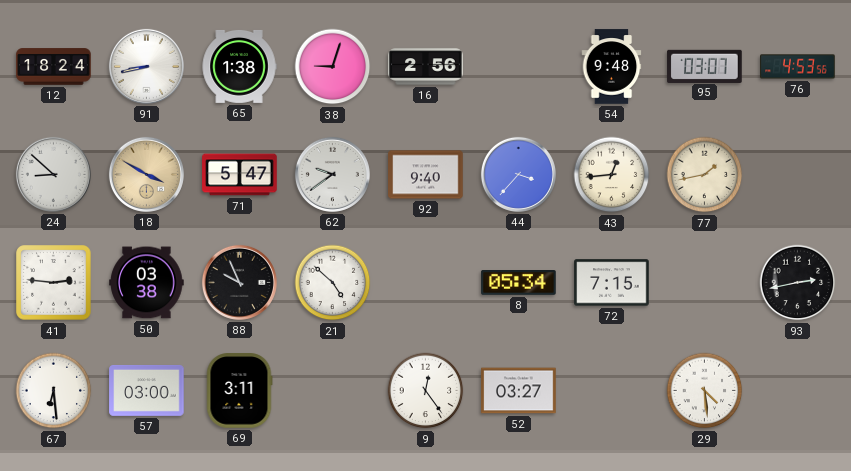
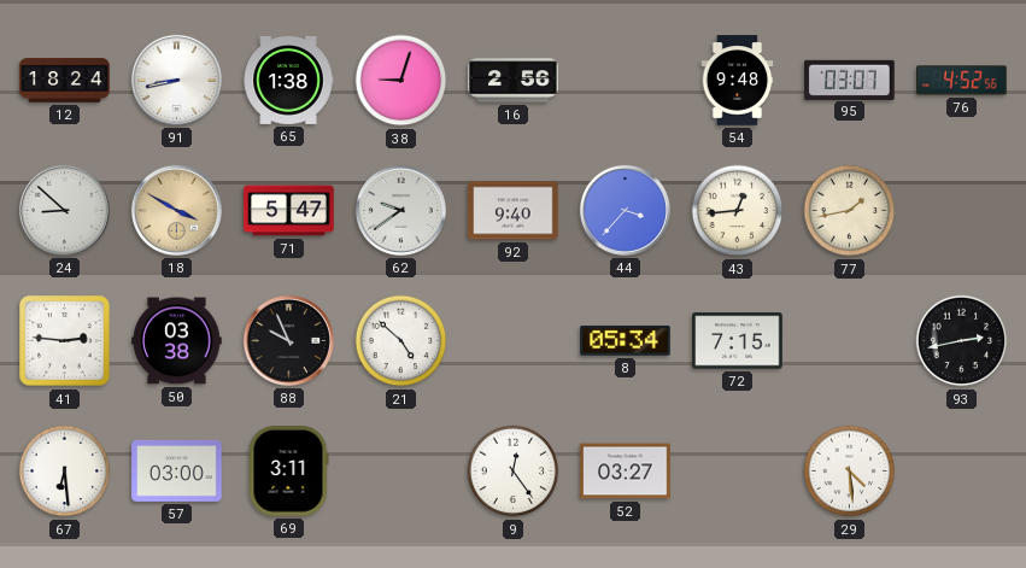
76: 4:53 -> 4:52
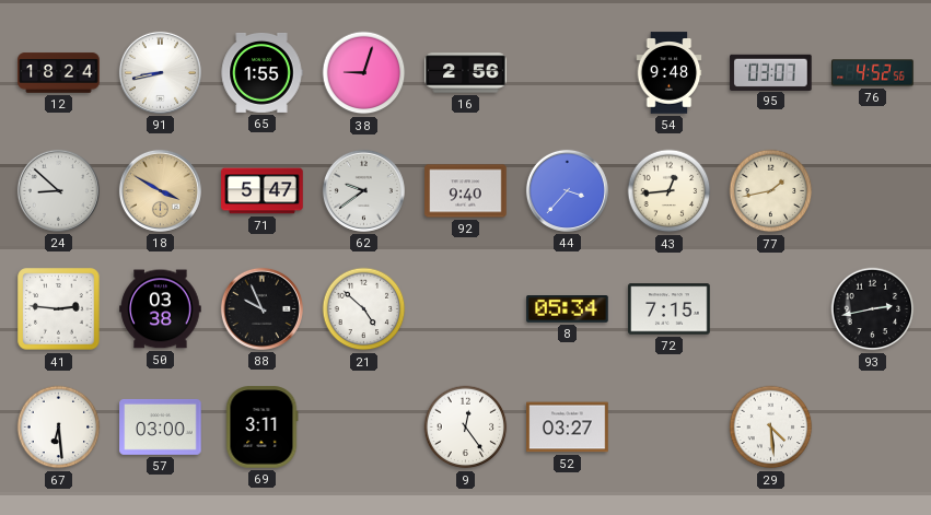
65: 1:38 -> 1:55
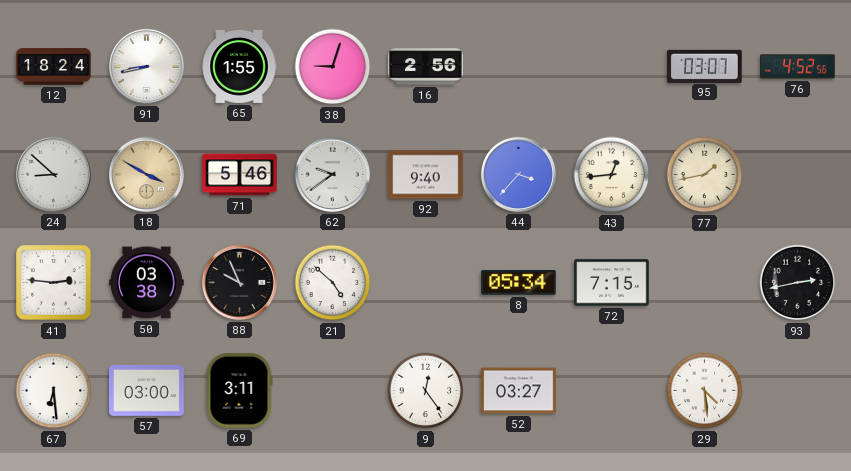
54: 9:48 -> none
71: 5:47 -> 5:46
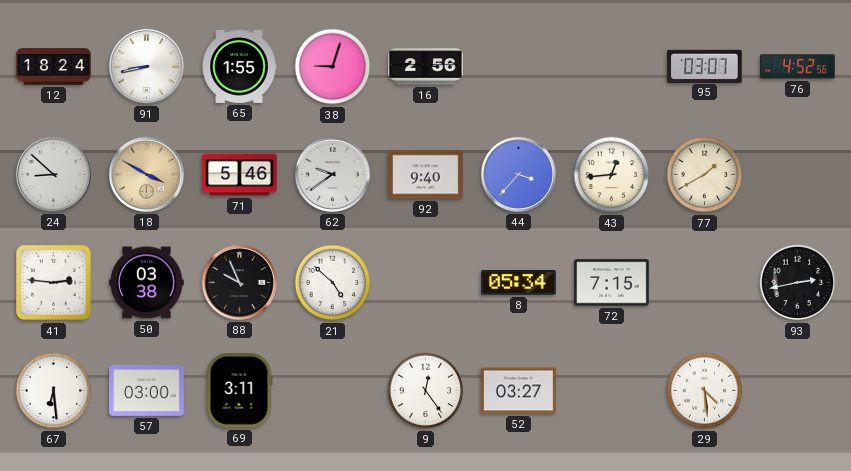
77: 1:43 -> 1:40
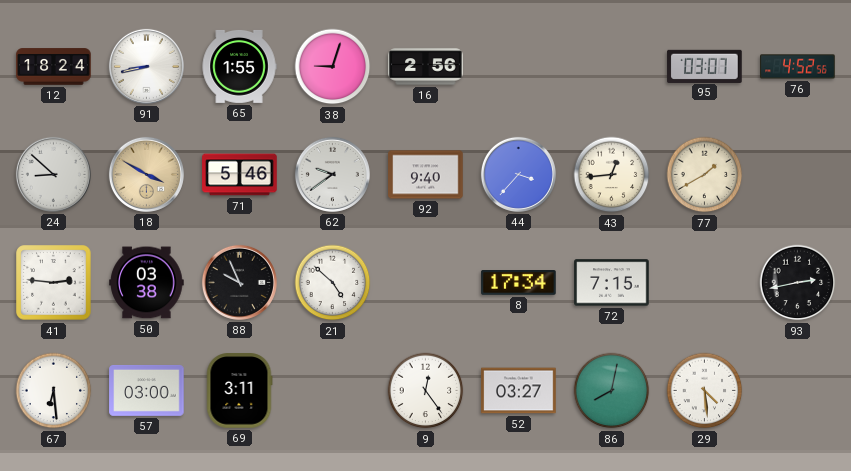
8: 05:34 -> 17:34
86: none -> 8:02
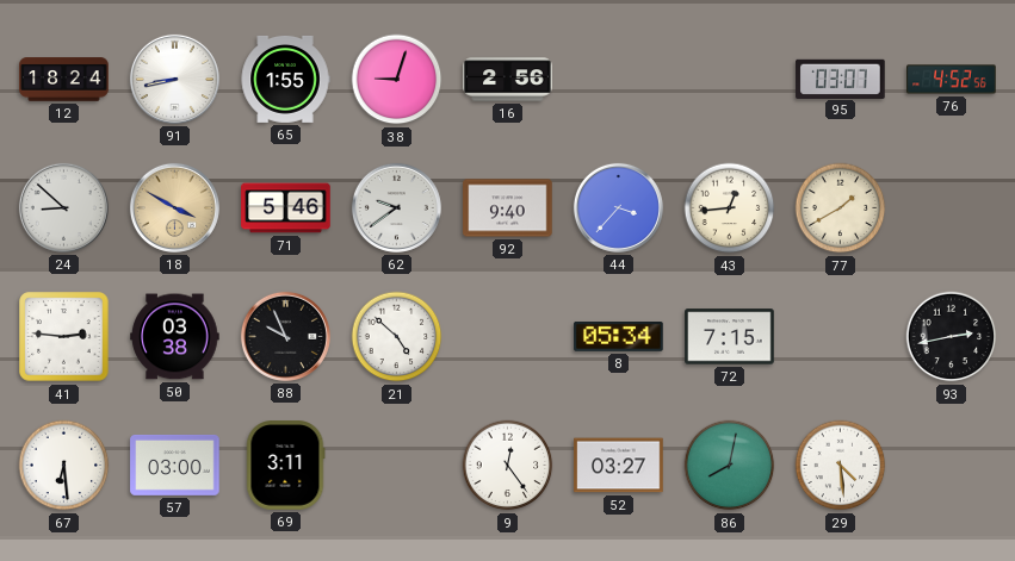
8: 17:34 -> 05:34
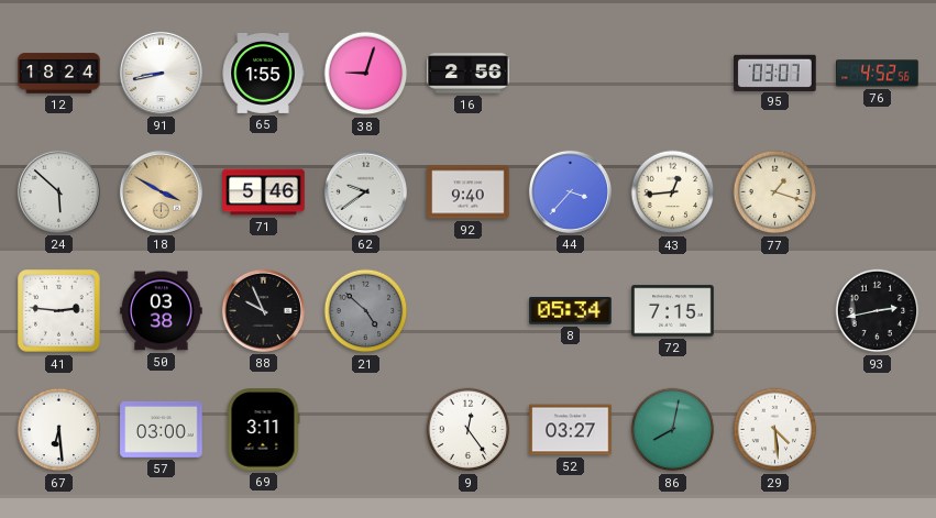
24: 8:52 -> 5:52
77: 1:40 -> 1:18
21 dial: white -> grey
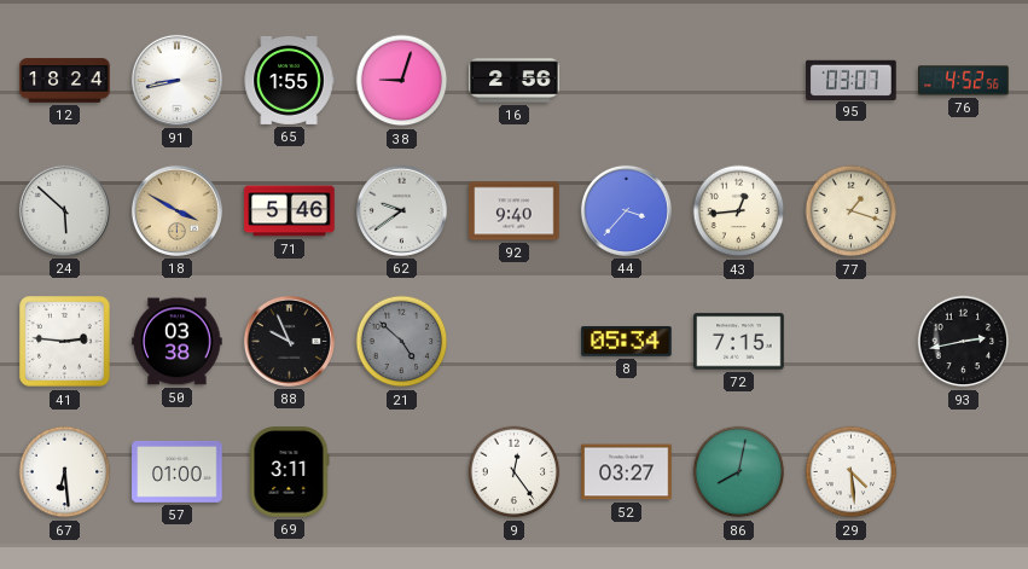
57: 03:00 -> 01:00
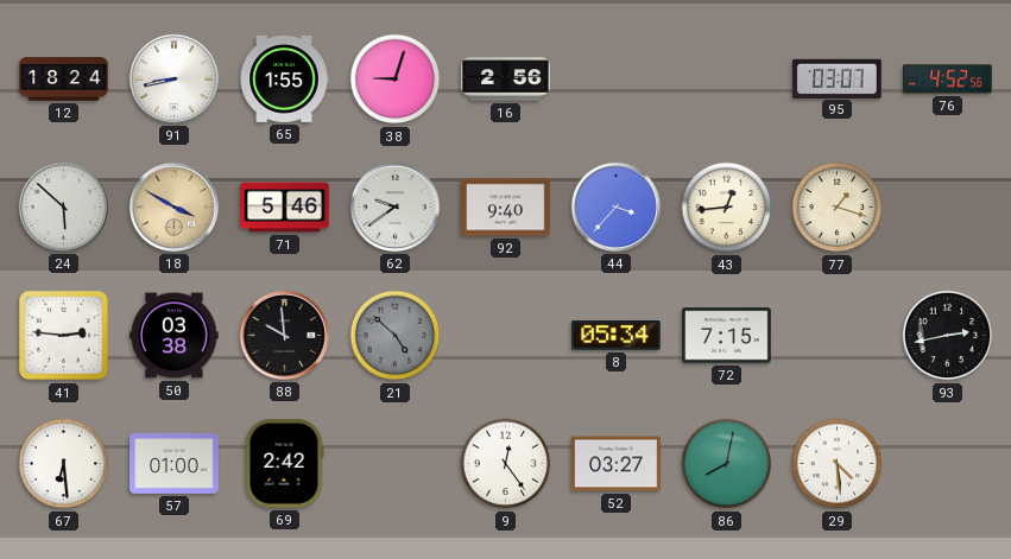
88: 9:56 -> 9:59
69: 3:11 -> 2:42
